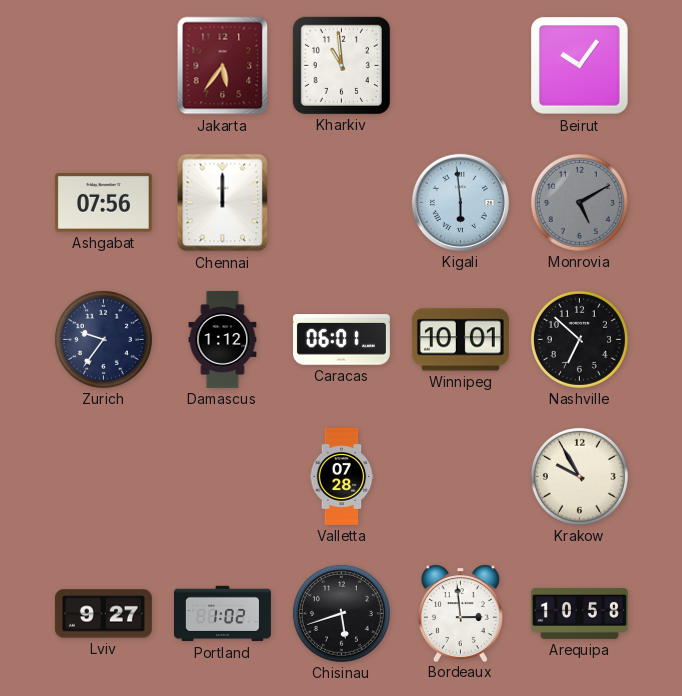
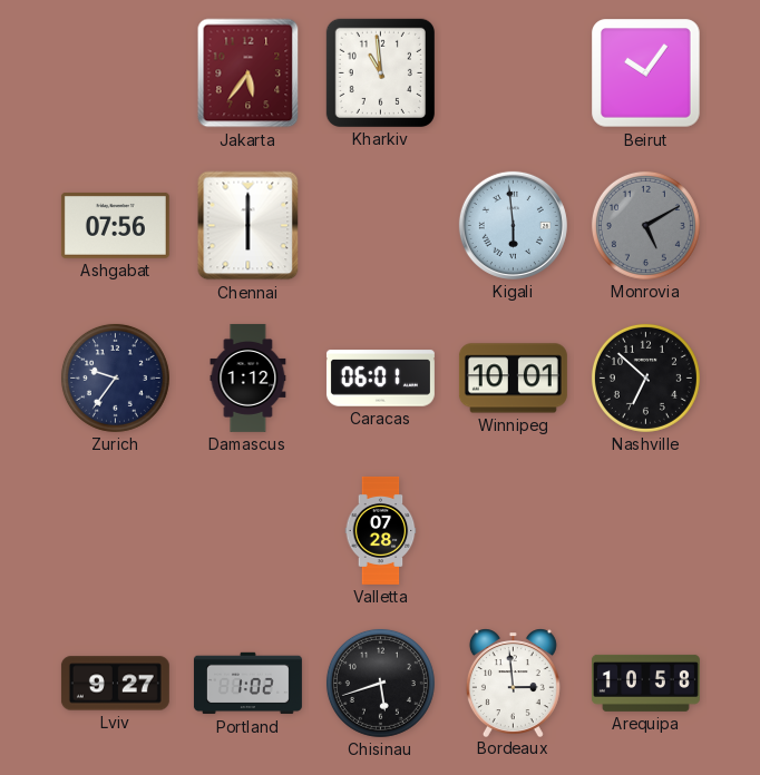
Chennai: 12:00 -> 6:00
Krakow: 9:55 -> none
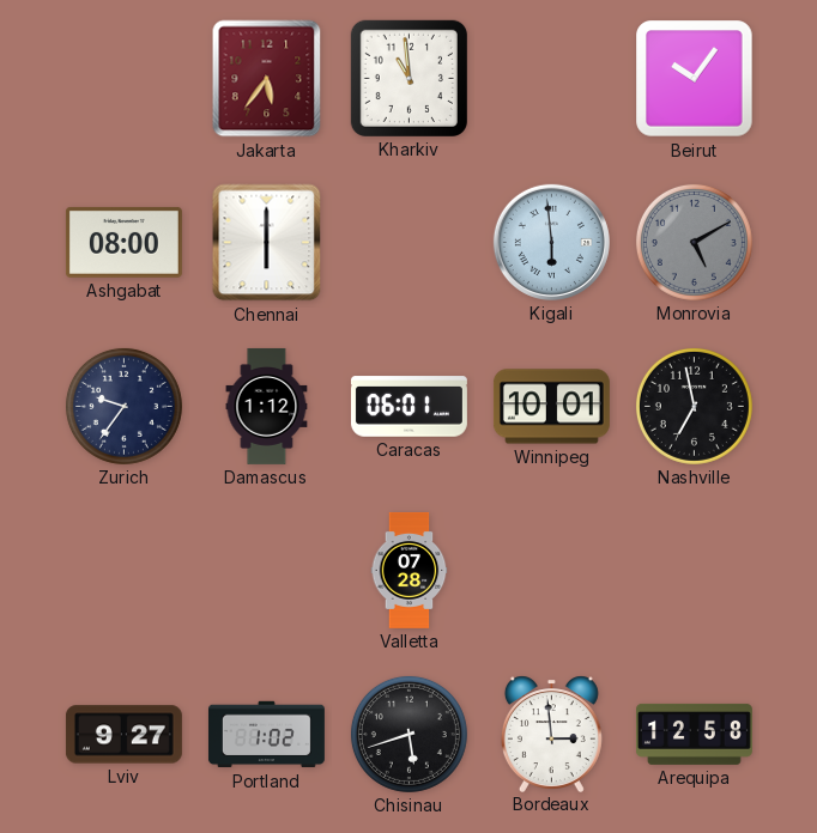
Ashgabat: 07:56 -> 08:00
Nashville: 6:52 -> 6:58
Arequipa: 10:58 -> 12:58
